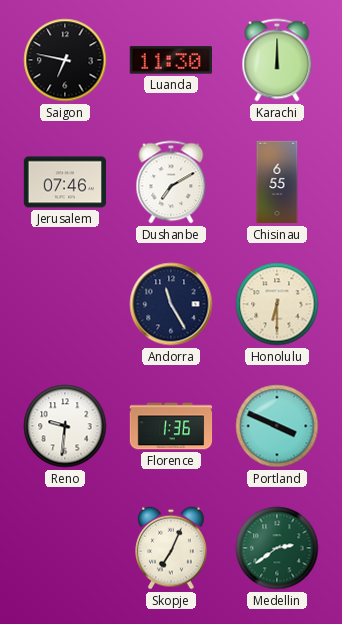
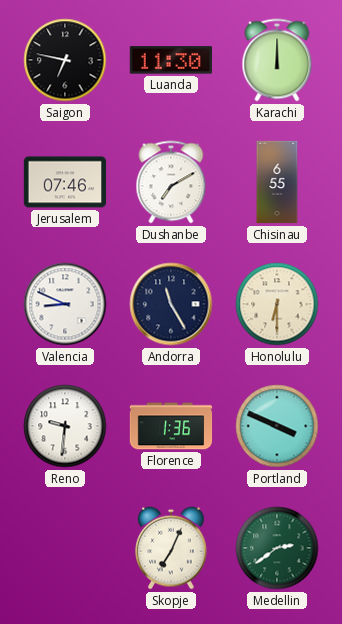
Valencia: none -> 8:49
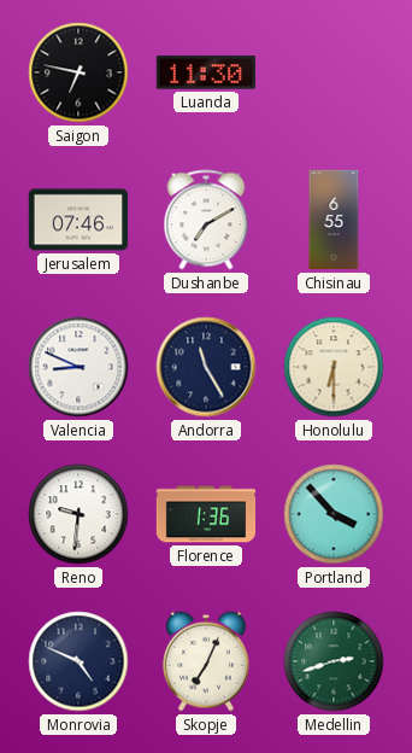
Karachi: 12:00 -> none
Portland: 3:49 -> 3:53
Monrovia: none -> 4:49
Medellin: 2:39 -> 2:42
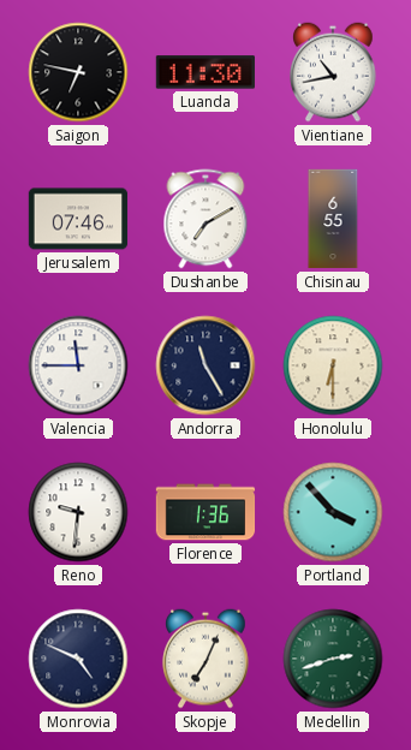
Vientiane: none -> 10:43
Valencia: 8:49 -> 11:45
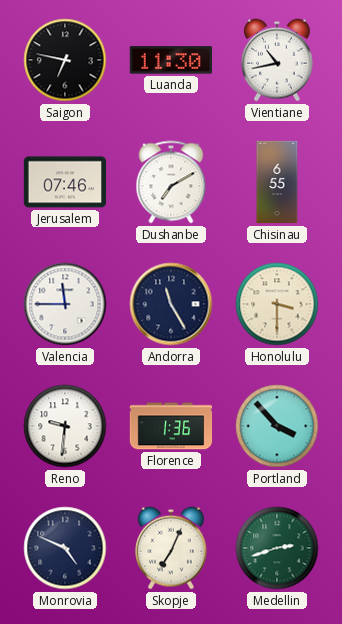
Honolulu: 6:30 -> 3:30
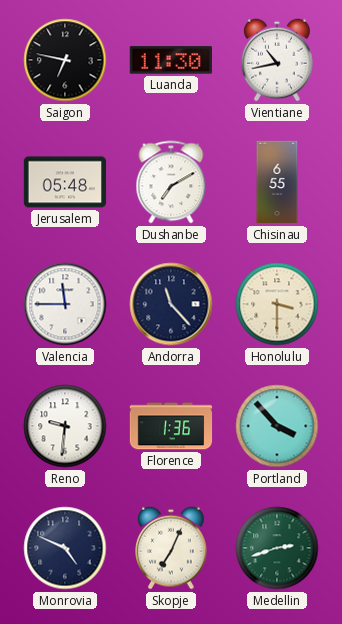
Jerusalem: 07:46 -> 05:48
Andorra: 11:25 -> 11:23
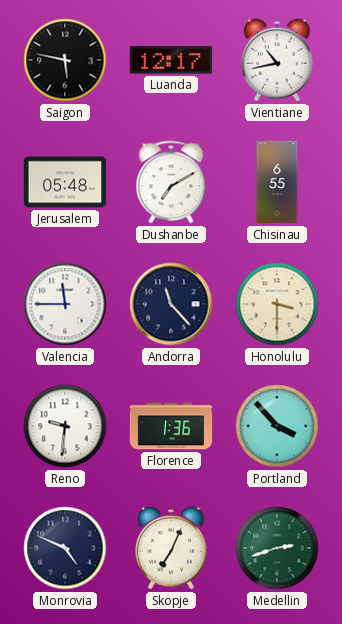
Saigon: 6:47 -> 5:47
Luanda: 11:30 -> 12:17
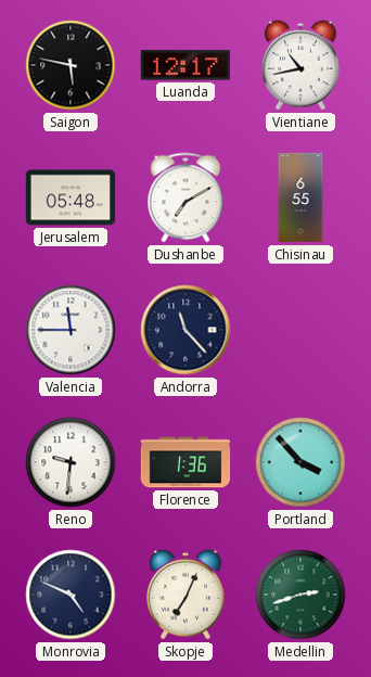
Honolulu: 3:30 -> none
